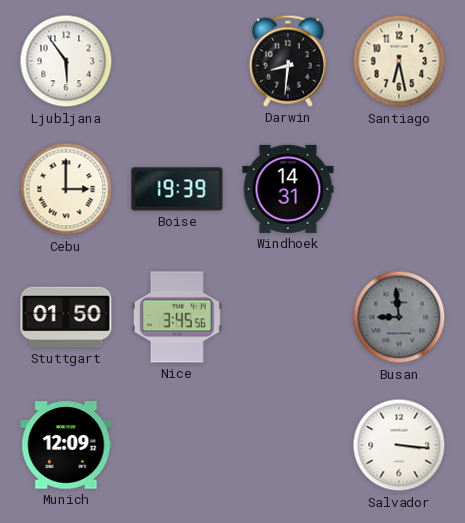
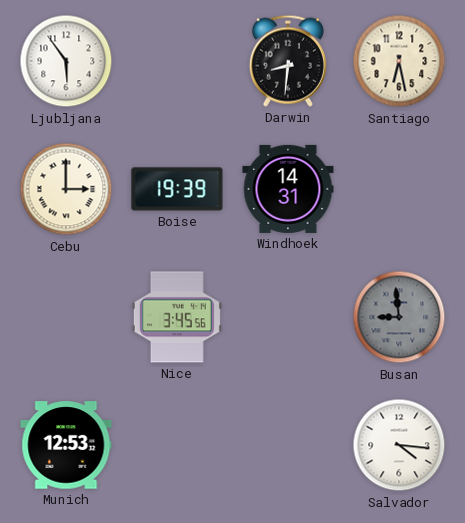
Stuttgart: 01:50 -> none
Munich: 12:09 -> 12:53
Salvador: 3:16 -> 4:16
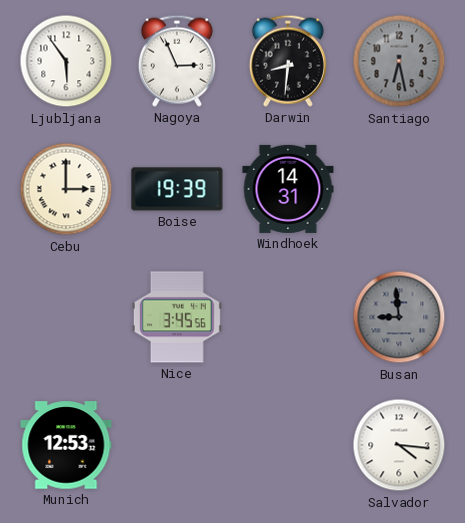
Nagoya: none -> 2:56
Santiago dial: cream -> grey
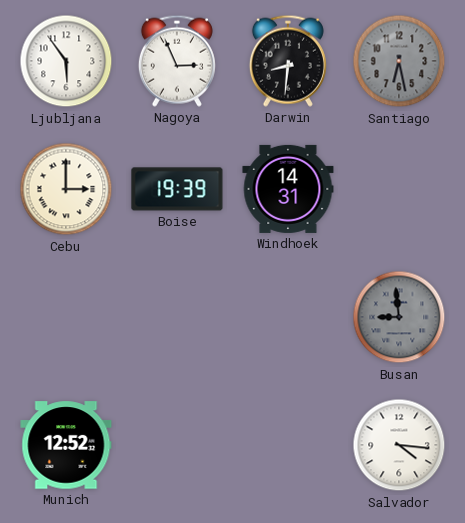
Nice: 3:45 -> none
Munich: 12:53 -> 12:52
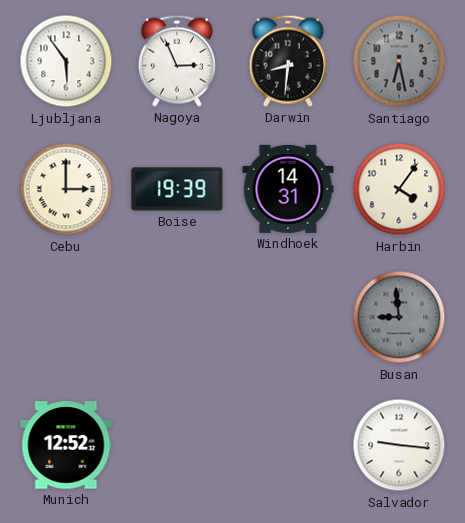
Harbin: none -> 4:06
Salvador: 4:16 -> 9:16
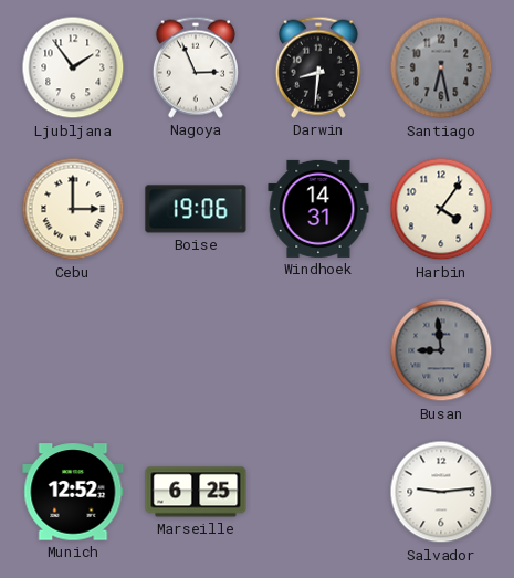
Ljubljana: 5:54 -> 1:54
Boise: 19:39 -> 19:06
Marseille: none -> 6:25
Salvador: 9:16 -> 9:14
